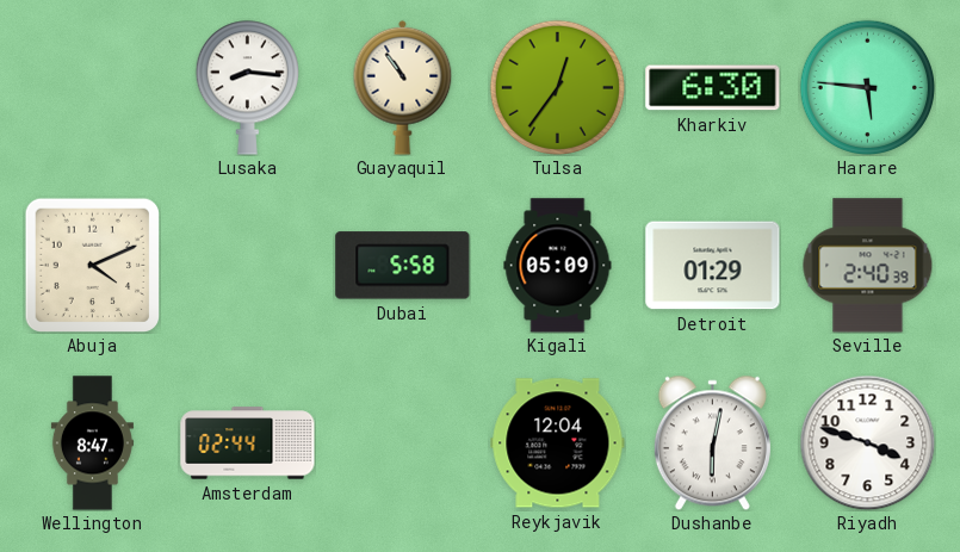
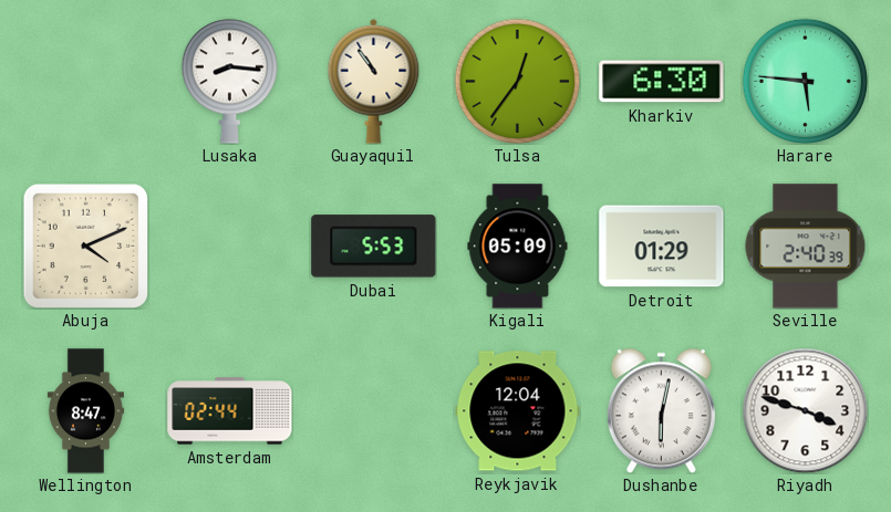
Dubai: 5:58 -> 5:53
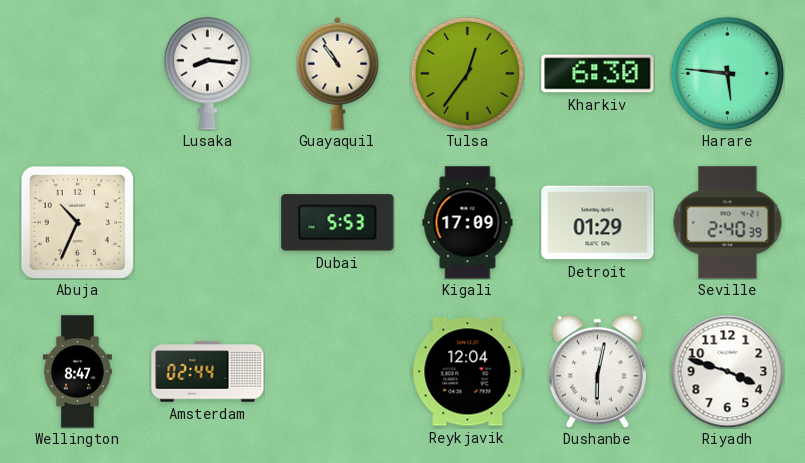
Abuja: 4:11 -> 10:34
Kigali: 05:09 -> 17:09
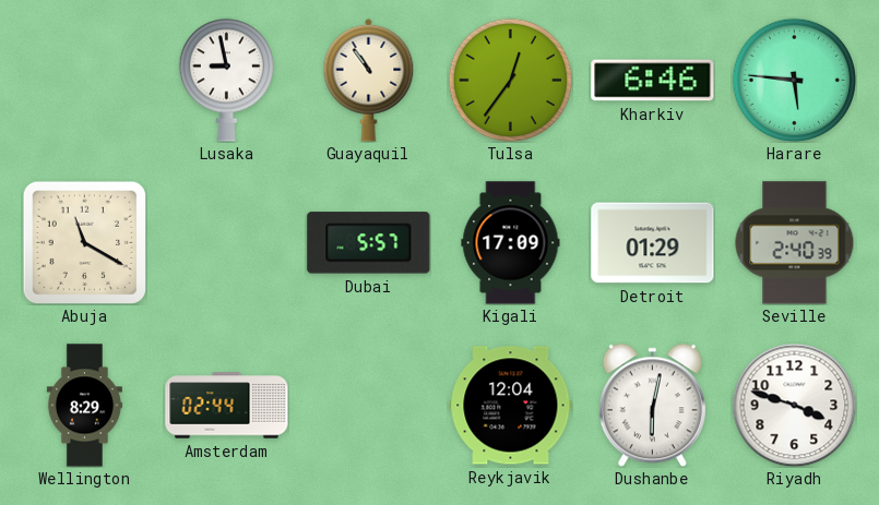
Lusaka: 8:16 -> 8:58
Kharkiv: 6:30 -> 6:46
Abuja: 10:34 -> 11:20
Dubai: 5:53 -> 5:57
Wellington: 8:47 -> 8:29
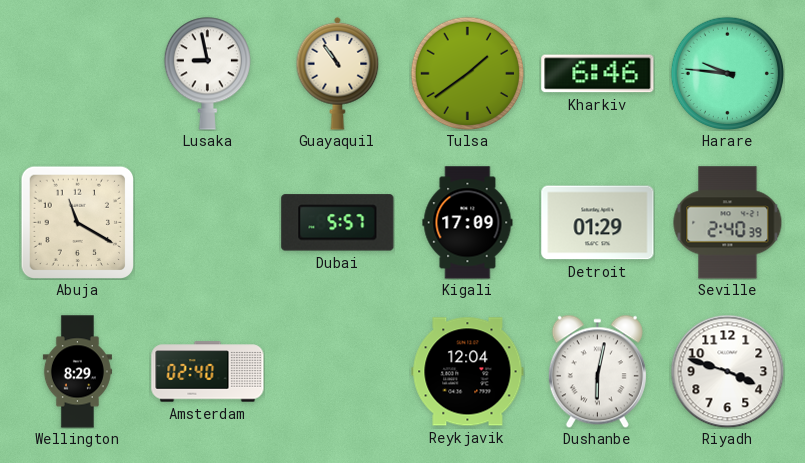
Tulsa: 12:36 -> 1:39
Harare: 5:46 -> 9:46
Amsterdam: 02:44 -> 02:40
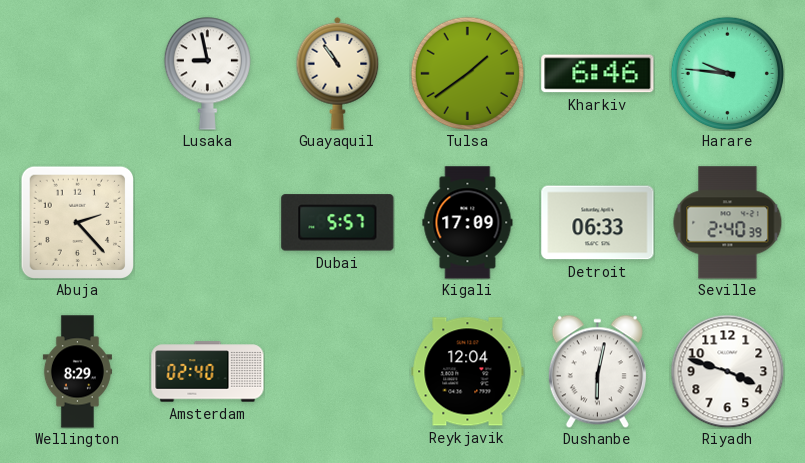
Abuja: 11:20 -> 2:23
Detroit: 01:29 -> 06:33
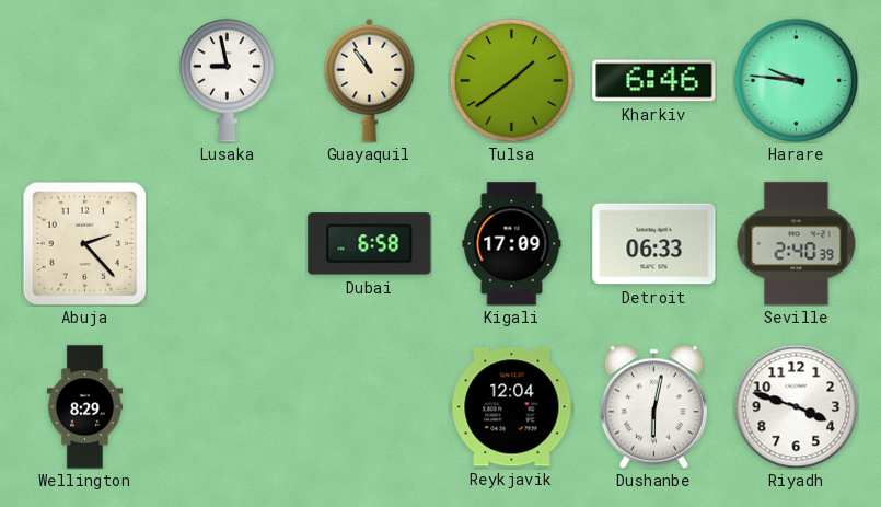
Dubai: 5:57 -> 6:58
Amsterdam: 02:40 -> none
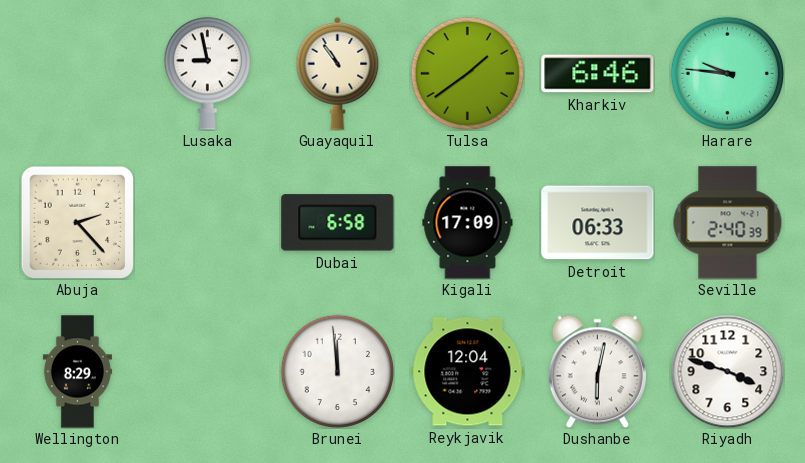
Brunei: none -> 11:59
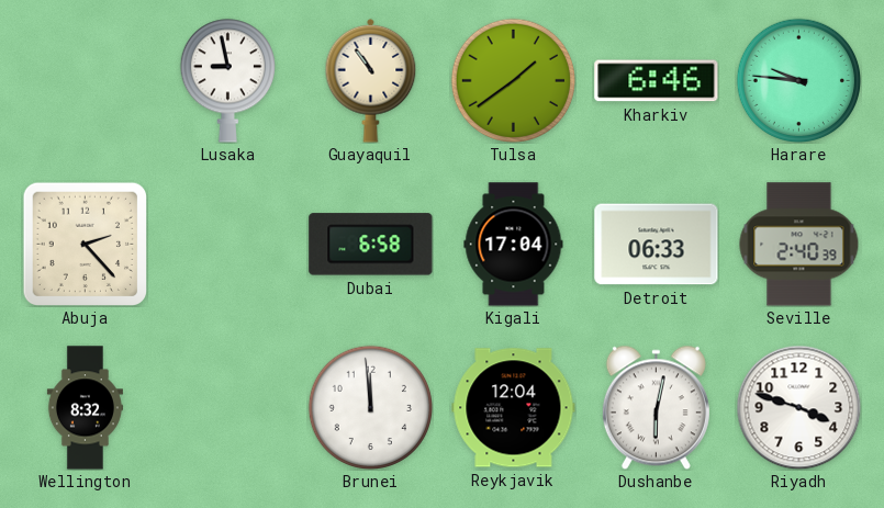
Kigali: 17:09 -> 17:04
Wellington: 8:29 -> 8:32
